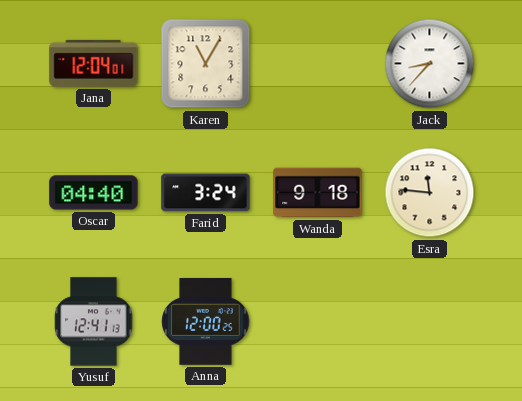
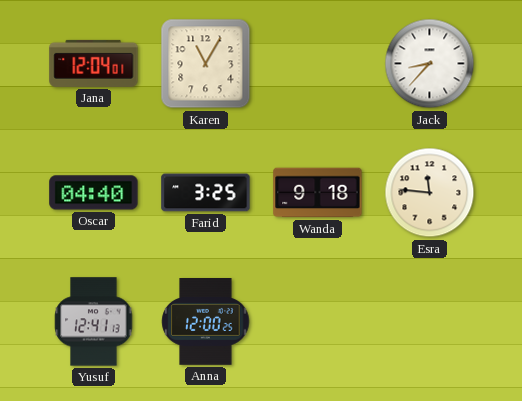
Farid: 3:24 -> 3:25
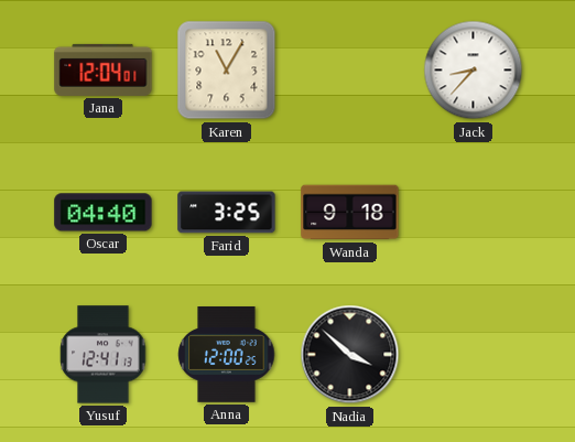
Esra: 11:46 -> none
Nadia: none -> 3:52
